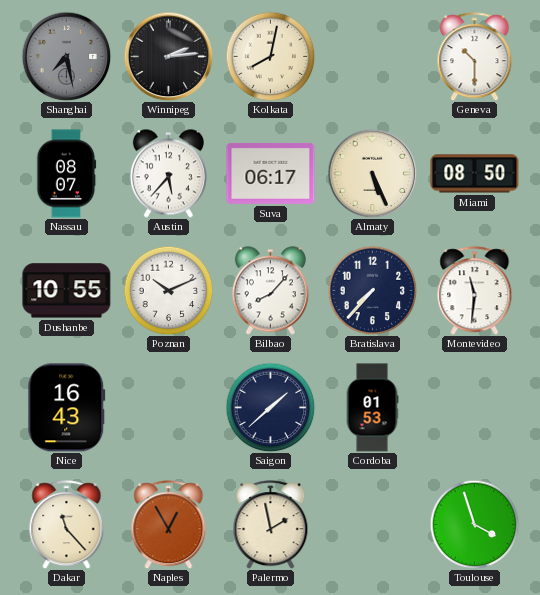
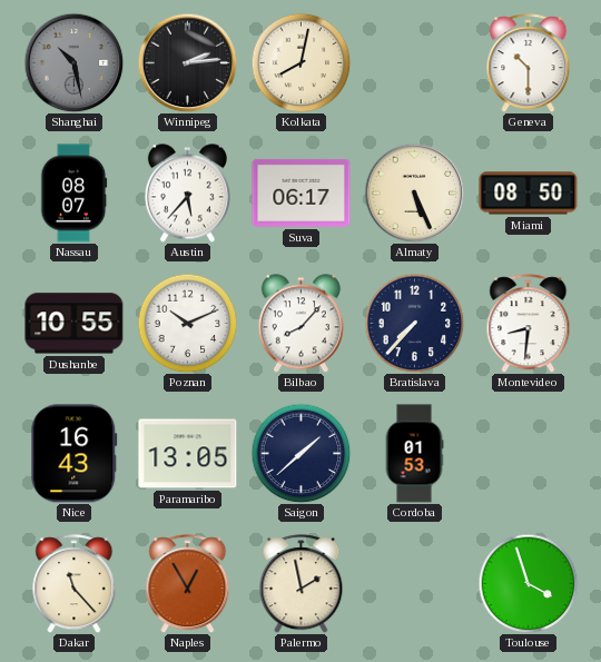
Shanghai: 7:28 -> 10:28
Montevideo: 11:31 -> 8:31
Paramaribo: none -> 13:05
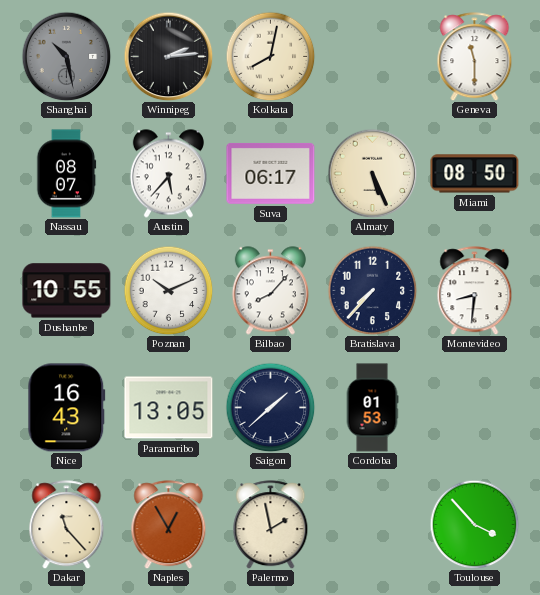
Geneva: 10:30 -> 11:30
Toulouse: 3:57 -> 3:53
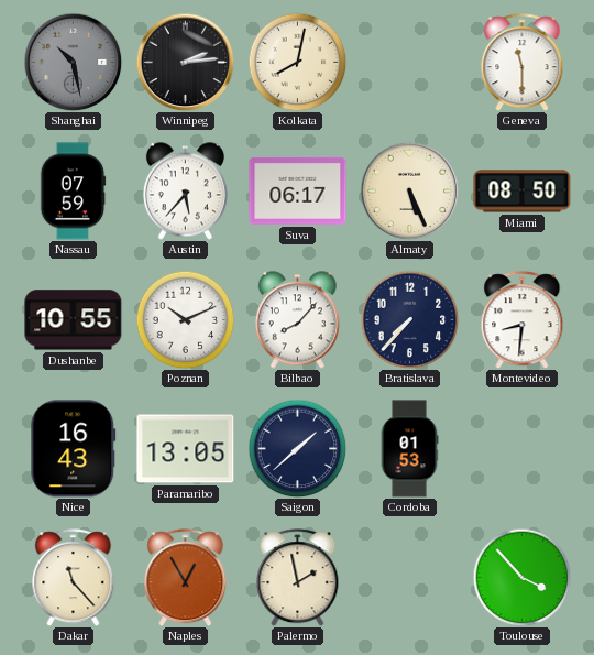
Nassau: 08:07 -> 07:59
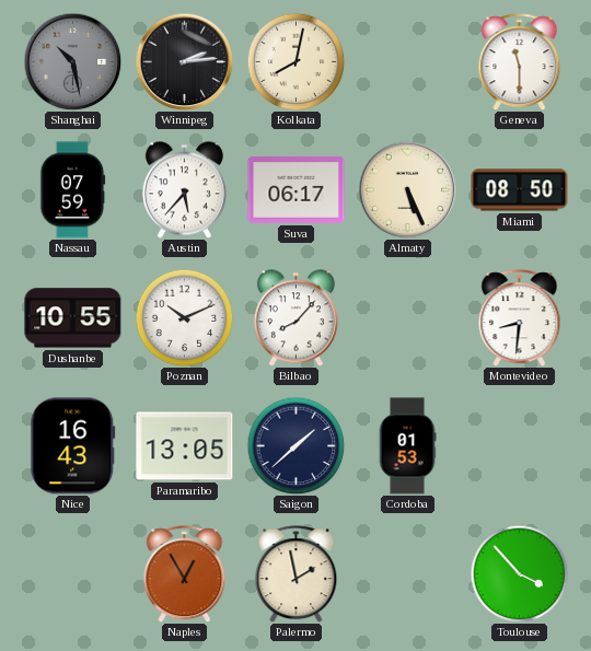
Bratislava: 7:37 -> none
Dakar: 11:23 -> none
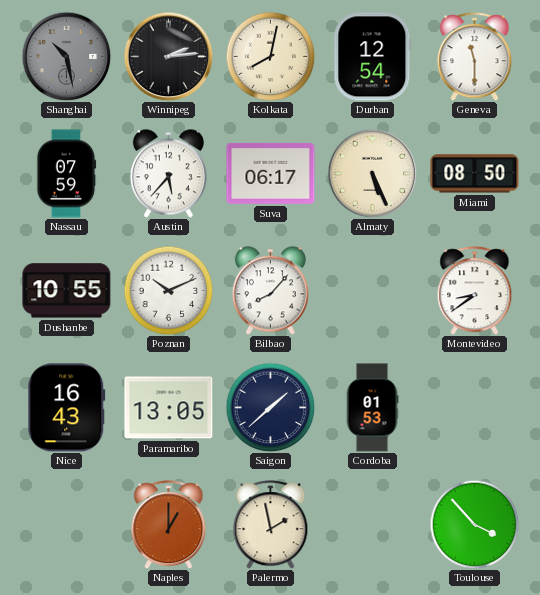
Durban: none -> 12:54
Montevideo: 8:31 -> 8:39
Naples: 12:55 -> 1:00
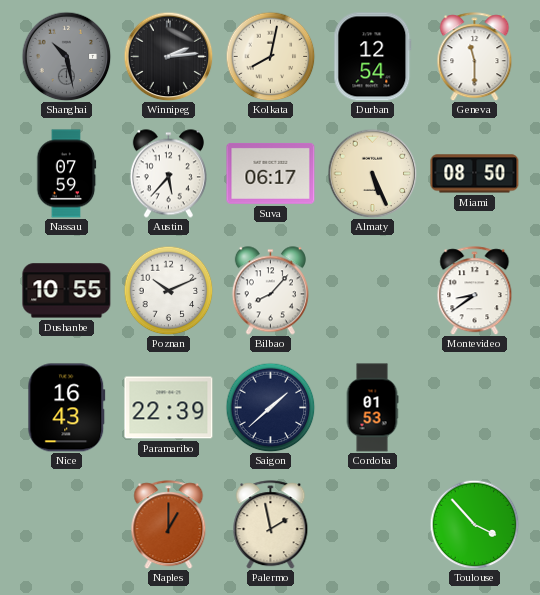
Paramaribo: 13:05 -> 22:39
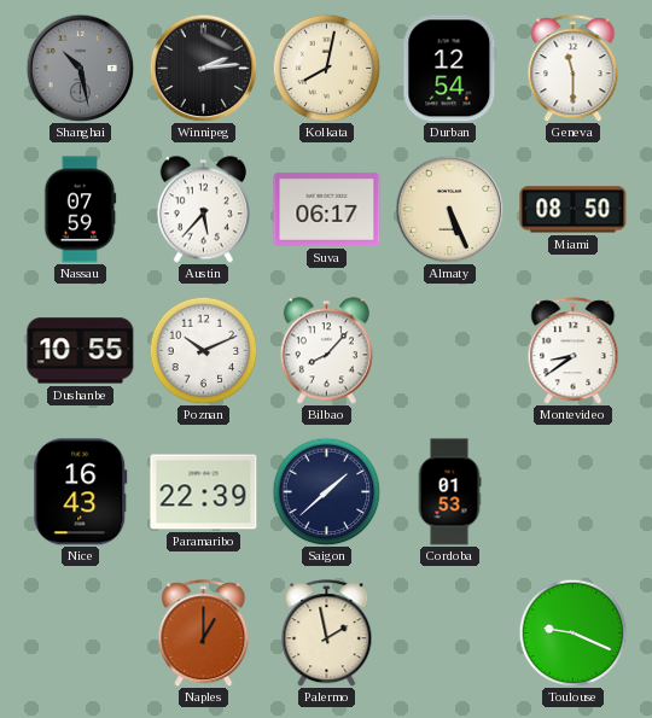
Toulouse: 3:53 -> 9:19
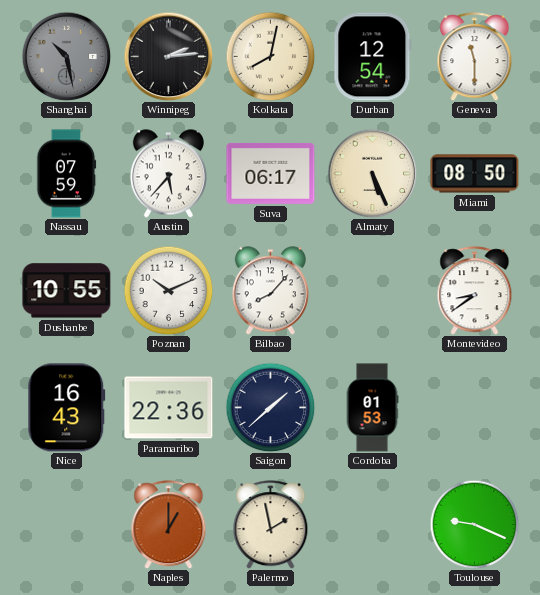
Paramaribo: 22:39 -> 22:36
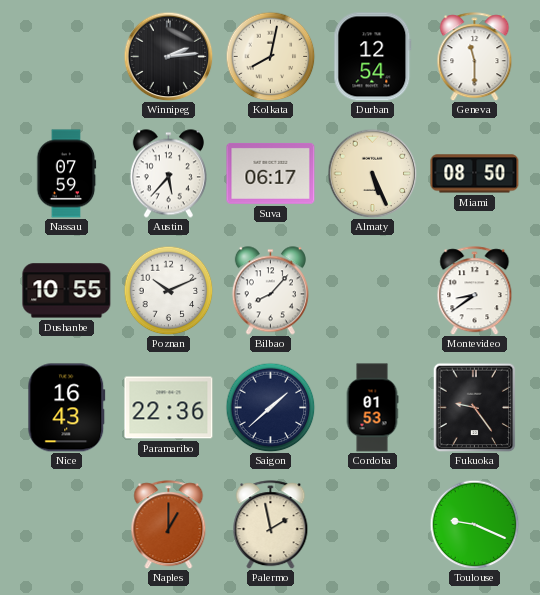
Shanghai: 10:28 -> none
Fukuoka: none -> 9:24
